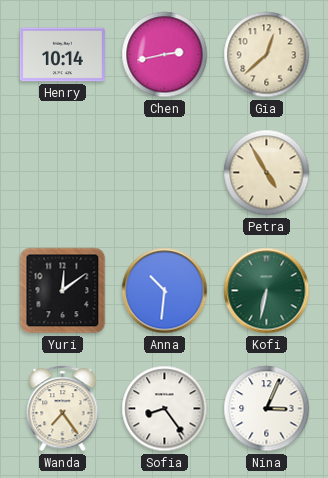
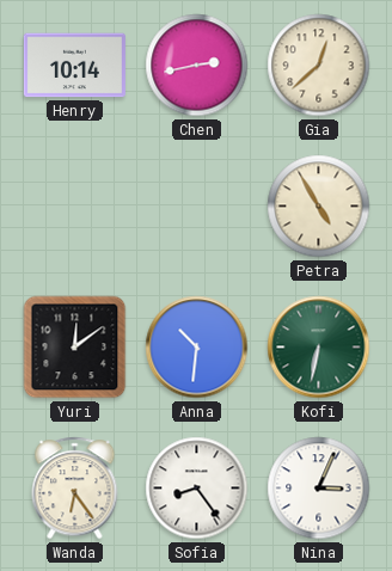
Wanda: 7:24 -> 6:24
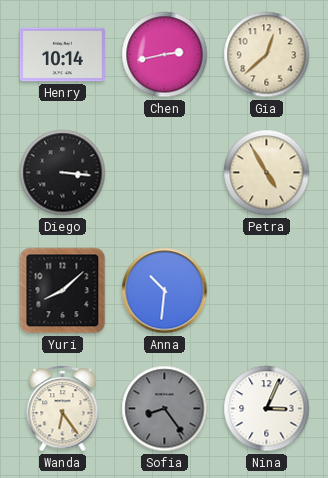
Diego: none -> 3:16
Yuri: 12:09 -> 8:08
Kofi: 6:32 -> none
Sofia dial: white -> grey
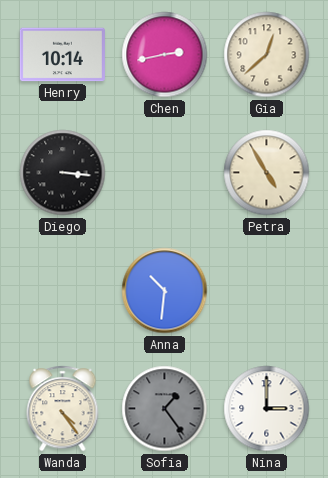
Yuri: 8:08 -> none
Wanda: 6:24 -> 4:24
Sofia: 8:24 -> 1:24
Nina: 3:04 -> 3:00
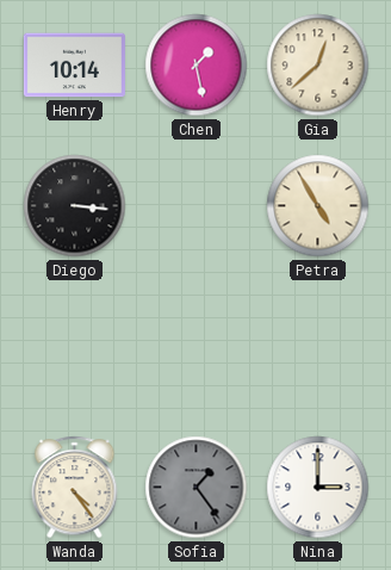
Chen: 2:43 -> 1:28
Anna: 10:31 -> none
